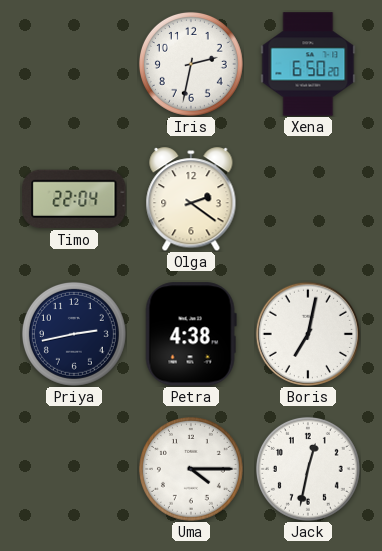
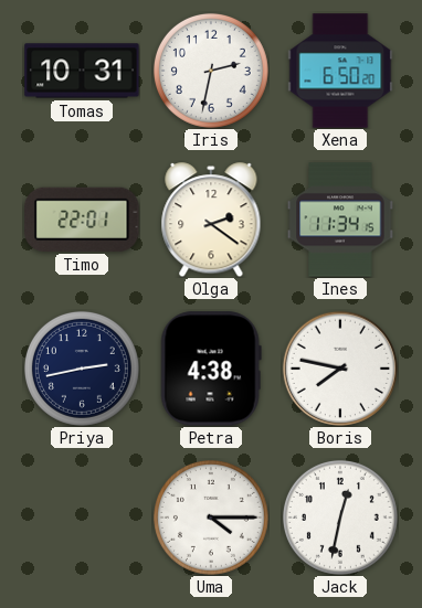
Tomas: none -> 10:31
Timo: 22:04 -> 22:01
Ines: none -> 11:34
Boris: 7:02 -> 7:47
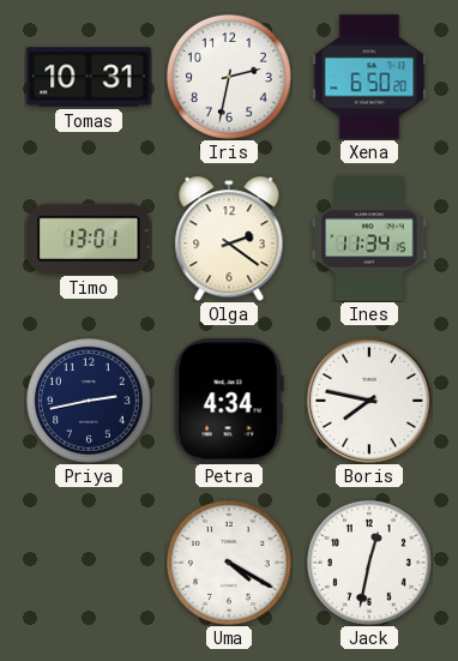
Timo: 22:01 -> 13:01
Petra: 4:38 -> 4:34
Uma: 4:15 -> 4:20
